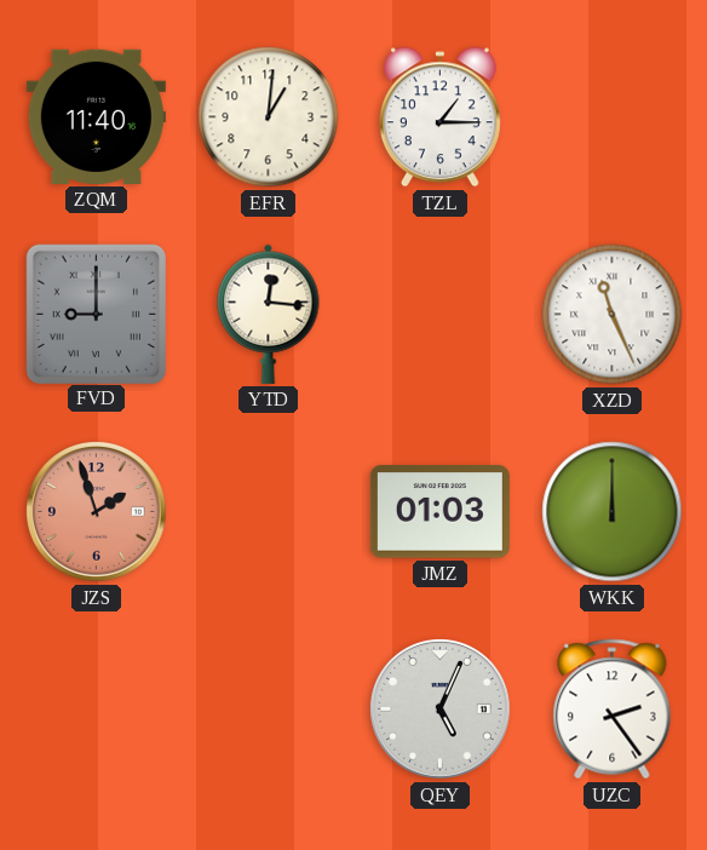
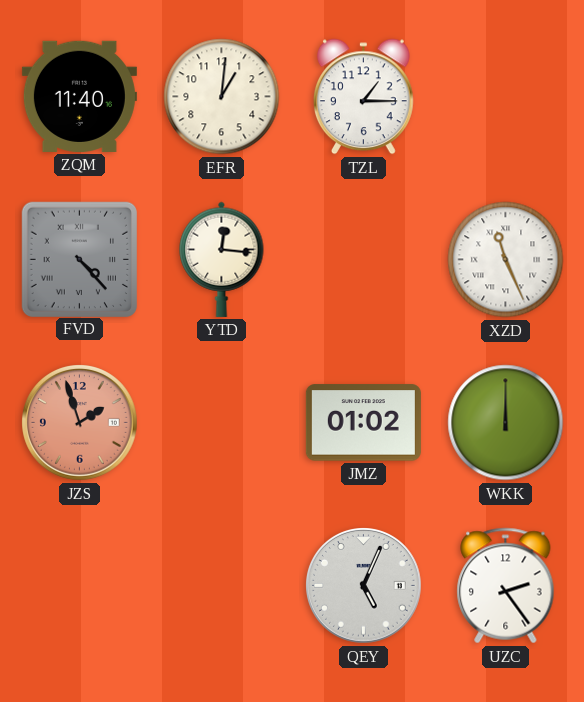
FVD: 9:00 -> 4:23
JMZ: 01:03 -> 01:02
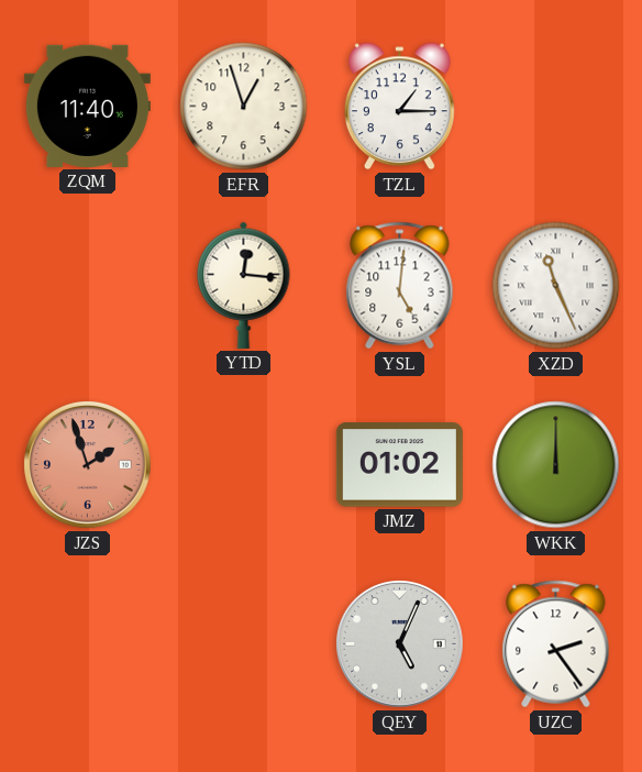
EFR: 1:01 -> 12:57
FVD: 4:23 -> none
YSL: none -> 5:01
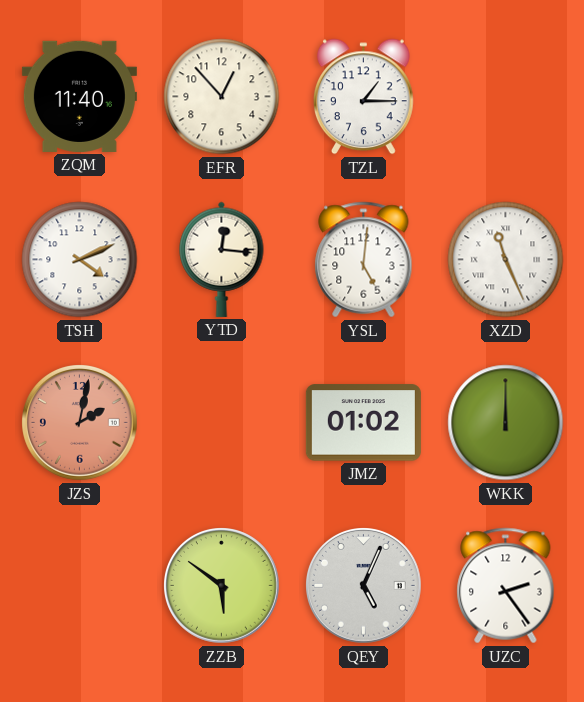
EFR: 12:57 -> 12:53
TSH: none -> 4:11
JZS: 1:57 -> 2:02
ZZB: none -> 5:51
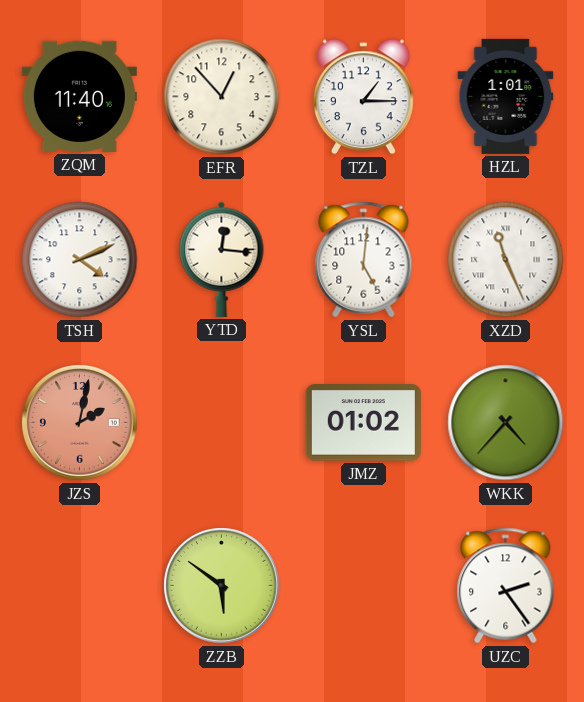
HZL: none -> 1:01
WKK: 12:00 -> 4:37
QEY: 5:04 -> none
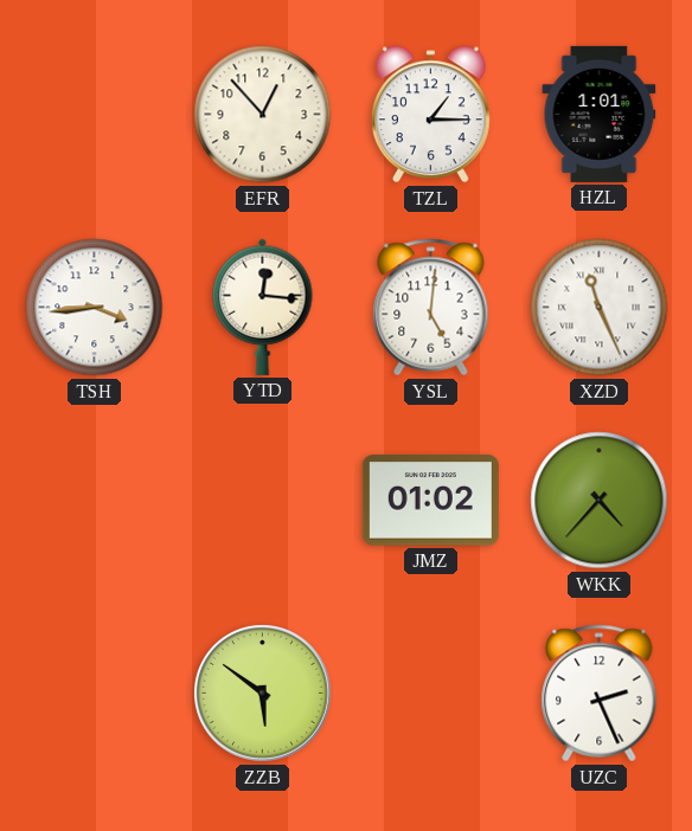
ZQM: 11:40 -> none
TSH: 4:11 -> 3:44
JZS: 2:02 -> none
UZC: 2:24 -> 2:26
